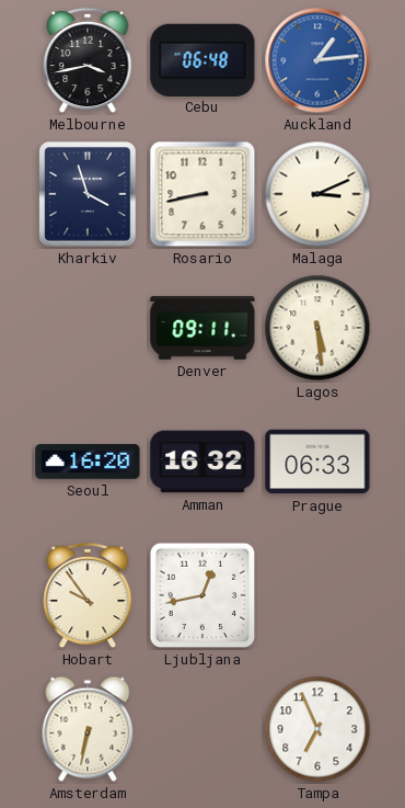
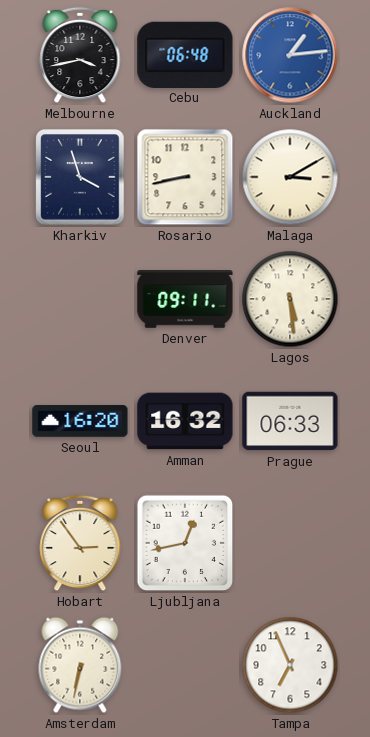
Malaga: 3:11 -> 3:10
Hobart: 9:54 -> 2:54
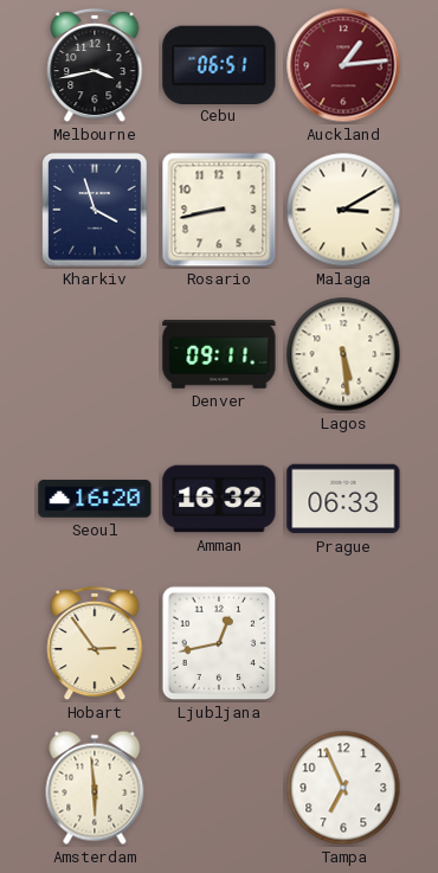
Cebu: 06:48 -> 06:51
Auckland dial: blue -> burgundy
Amsterdam: 6:32 -> 5:59
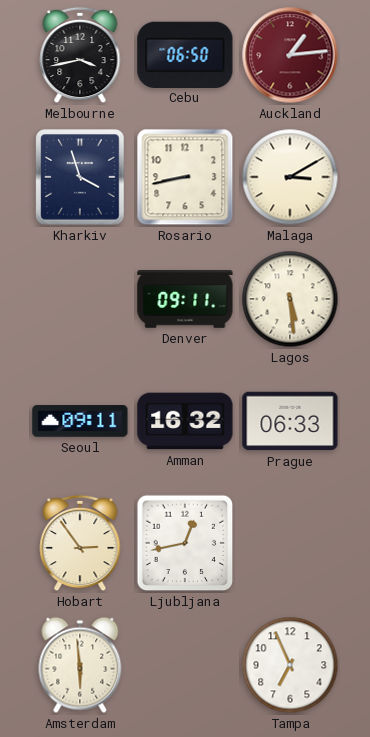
Cebu: 06:51 -> 06:50
Seoul: 16:20 -> 09:11
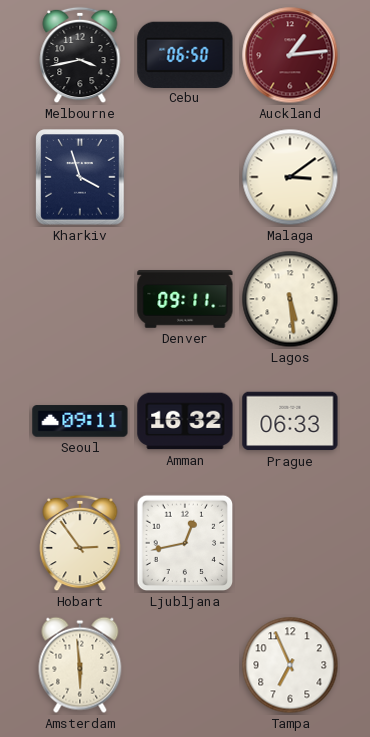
Rosario: 8:43 -> none
Malaga: 3:10 -> 3:09
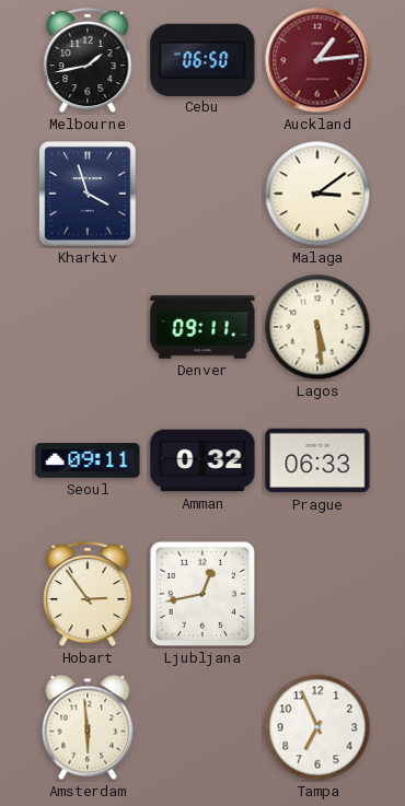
Melbourne: 3:43 -> 1:43
Amman: 16:32 -> 0:32
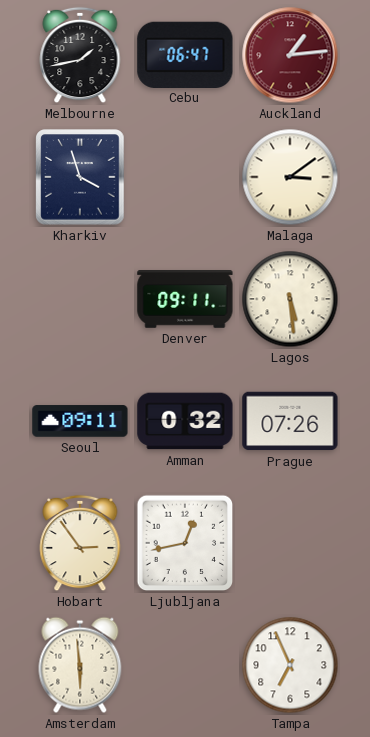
Cebu: 06:50 -> 06:47
Prague: 06:33 -> 07:26
